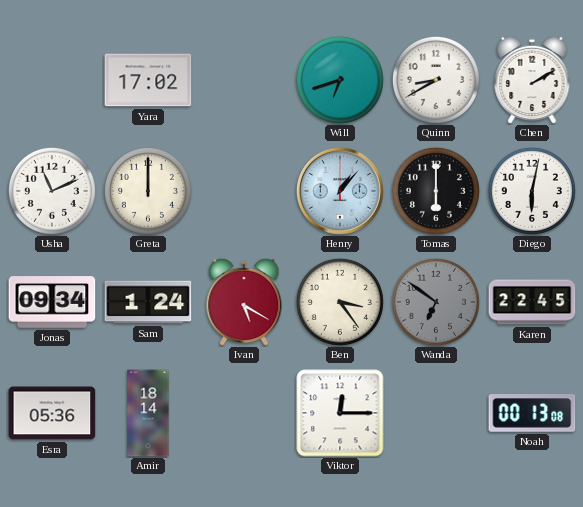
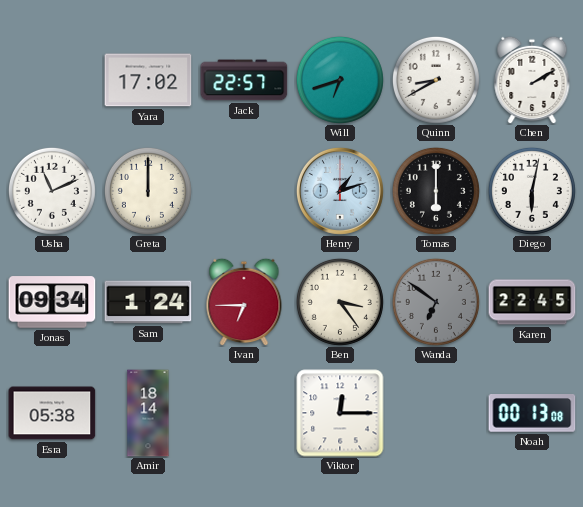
Jack: none -> 22:57
Henry: 1:07 -> 1:12
Ivan: 5:20 -> 6:45
Esra: 05:36 -> 05:38
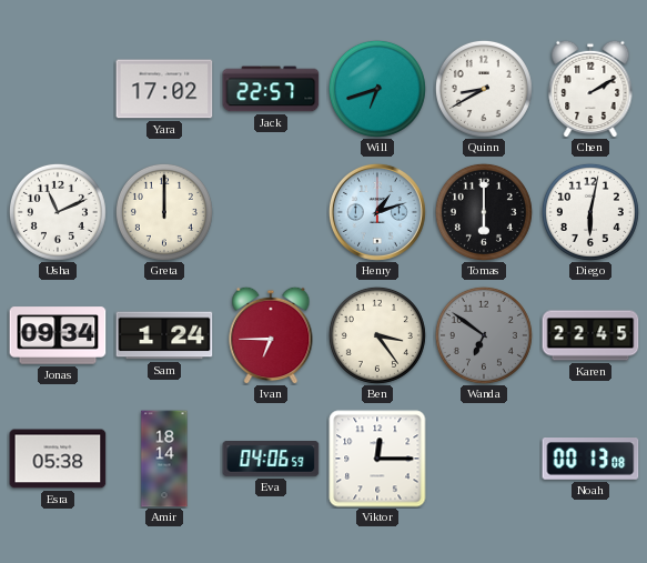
Eva: none -> 04:06
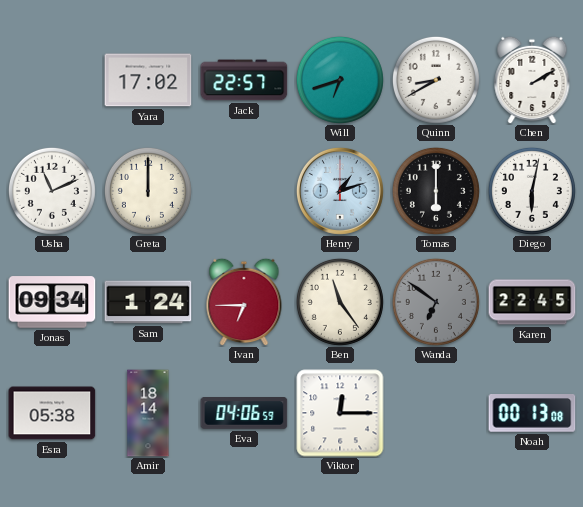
Ben: 3:24 -> 11:24
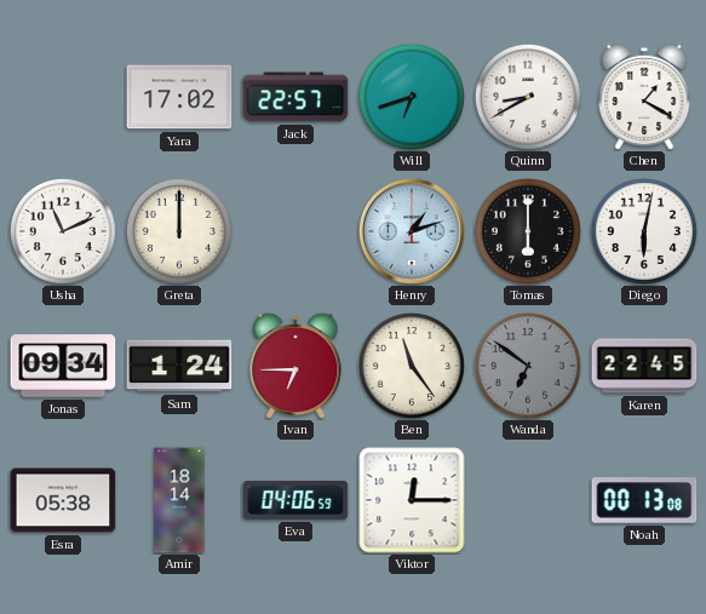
Chen: 2:10 -> 1:20
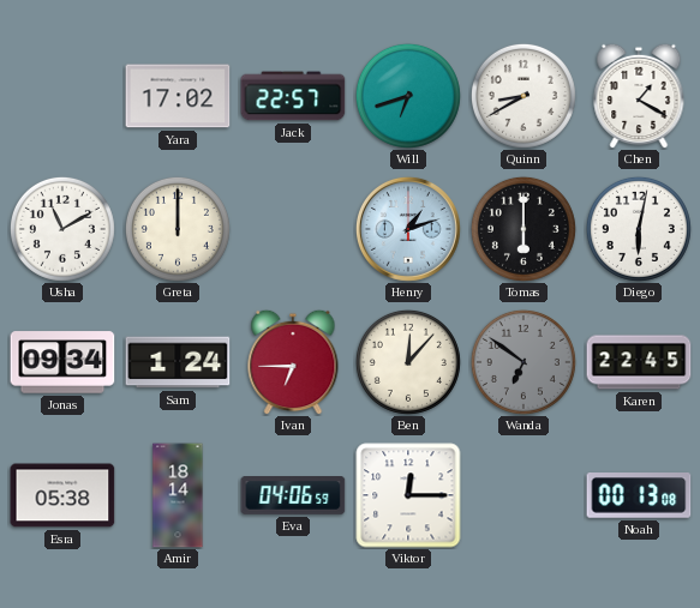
Usha: 11:11 -> 11:10
Ben: 11:24 -> 12:07
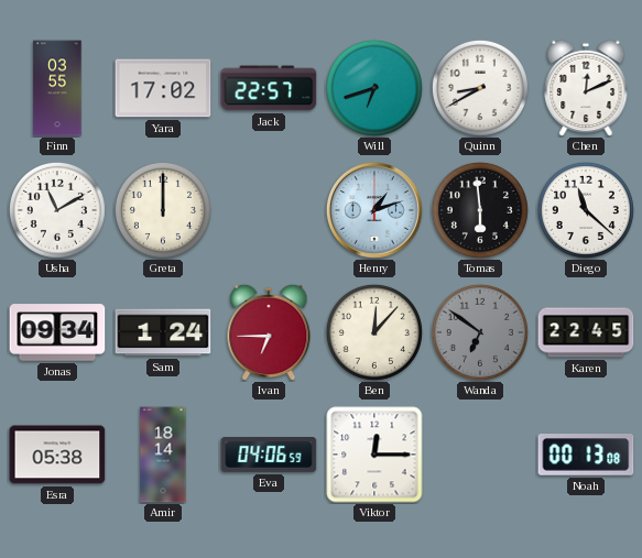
Finn: none -> 03:55
Chen: 1:20 -> 12:11
Tomas: 6:00 -> 5:59
Diego: 6:02 -> 11:22
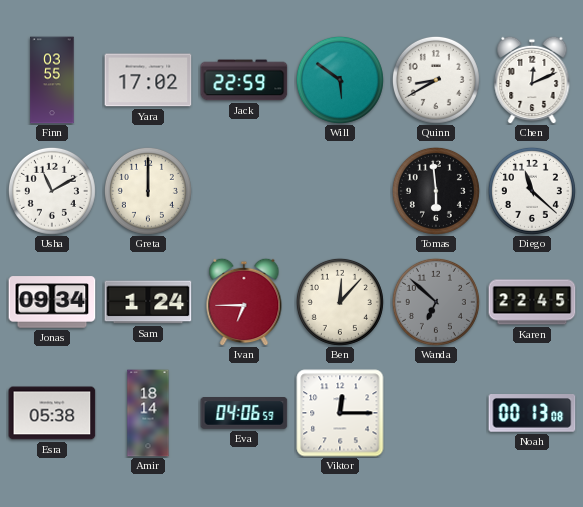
Jack: 22:57 -> 22:59
Will: 6:42 -> 5:51
Henry: 1:12 -> none
Wanda: 6:51 -> 6:52
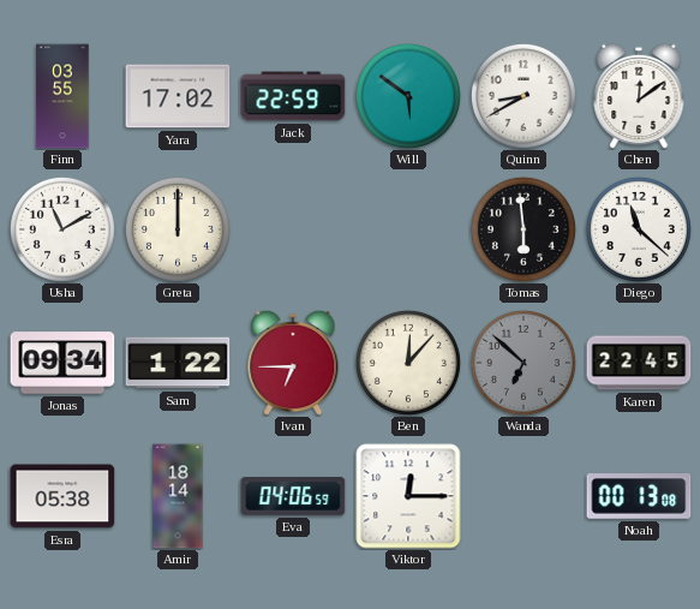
Chen: 12:11 -> 12:09
Sam: 1:24 -> 1:22
